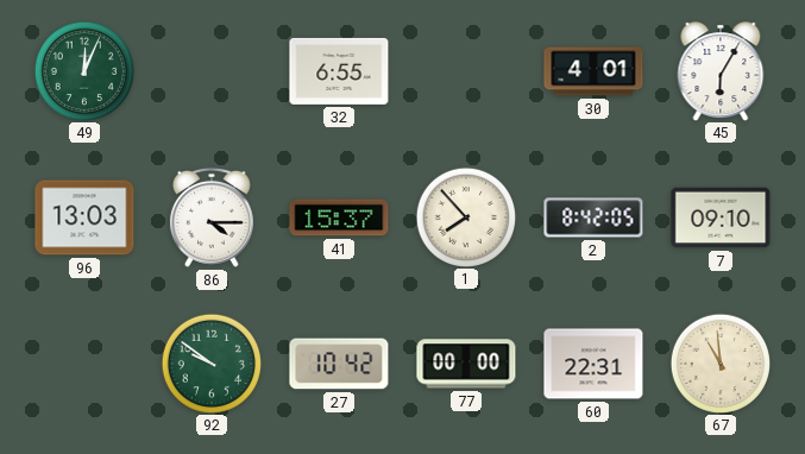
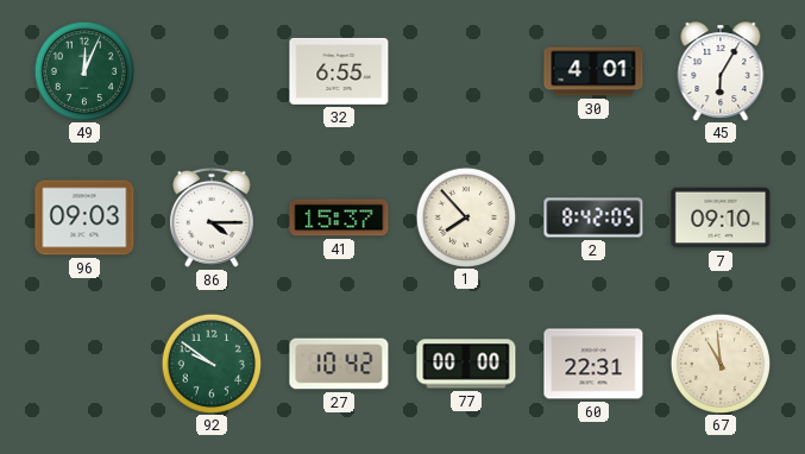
96: 13:03 -> 09:03
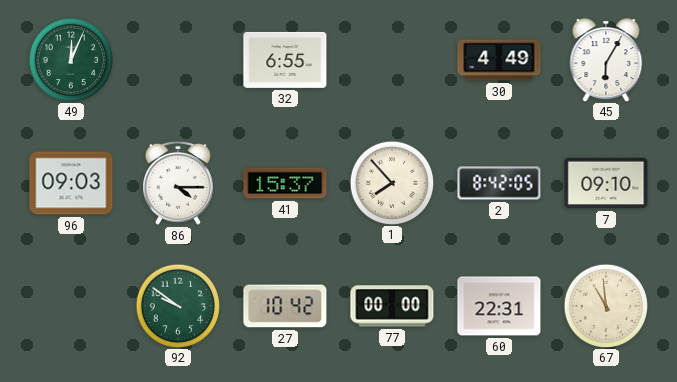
30: 4:01 -> 4:49
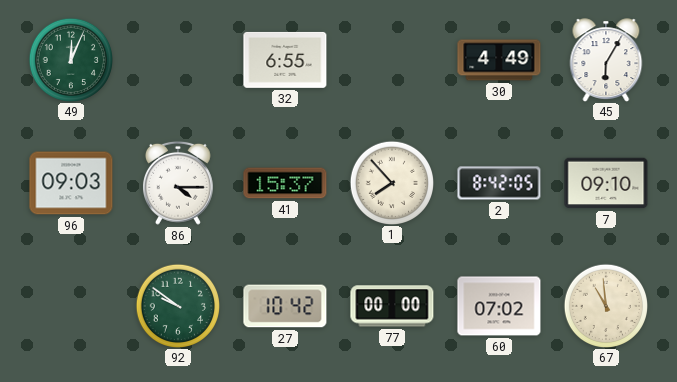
60: 22:31 -> 07:02
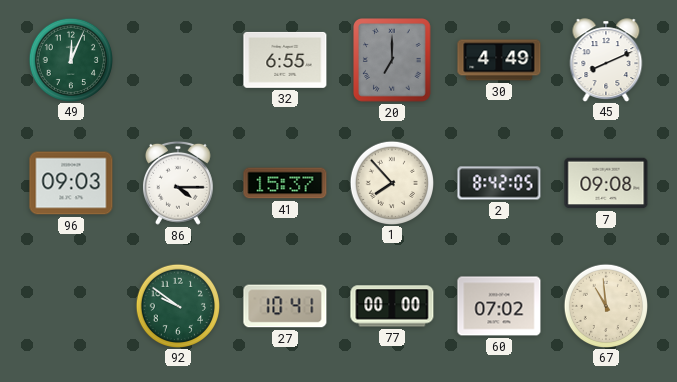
20: none -> 7:00
45: 6:05 -> 8:11
7: 09:10 -> 09:08
27: 10:42 -> 10:41
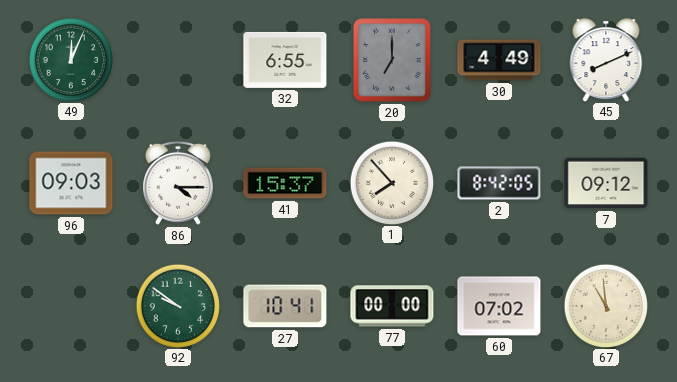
7: 09:08 -> 09:12
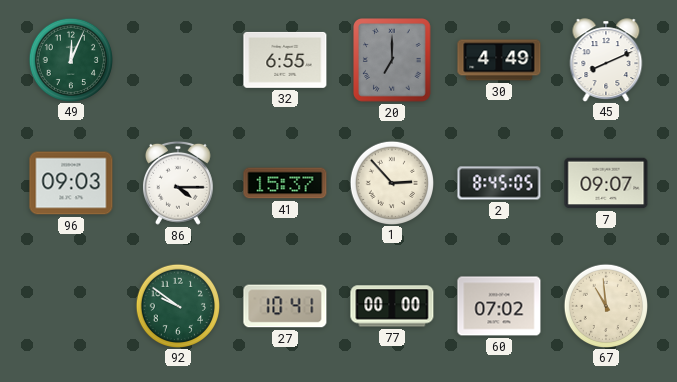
1: 7:53 -> 2:53
2: 8:42 -> 8:45
7: 09:12 -> 09:07
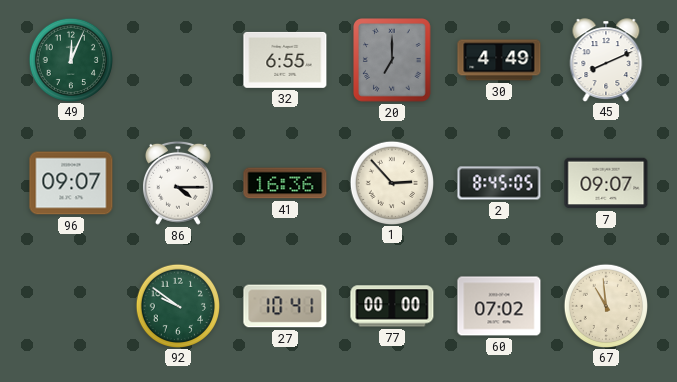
96: 09:03 -> 09:07
41: 15:37 -> 16:36
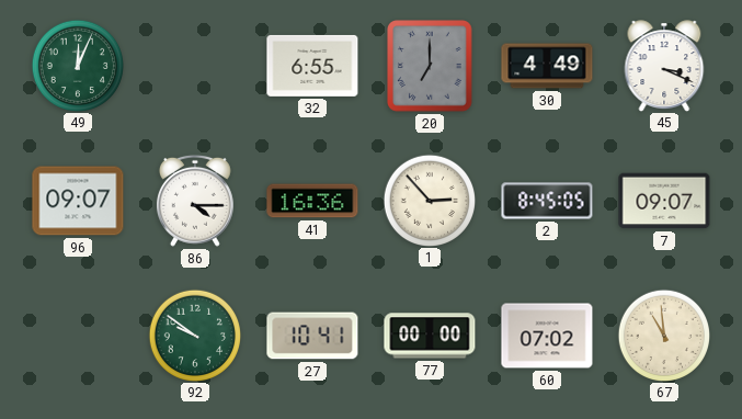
45: 8:11 -> 3:19
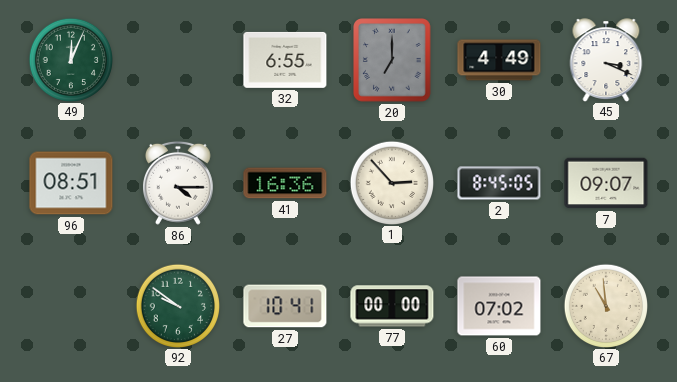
96: 09:07 -> 08:51
